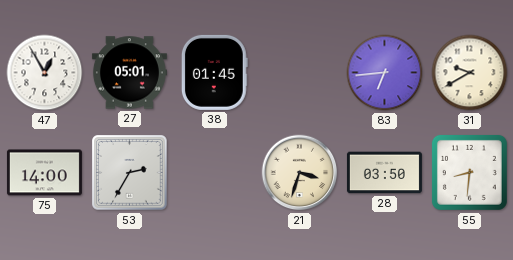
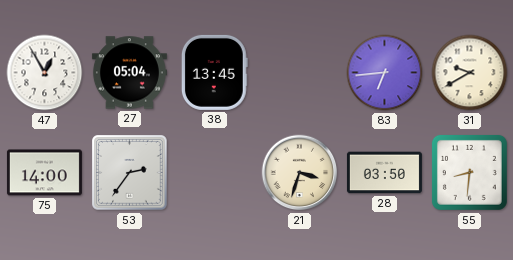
27: 05:01 -> 05:04
38: 01:45 -> 13:45
53: 2:35 -> 2:36
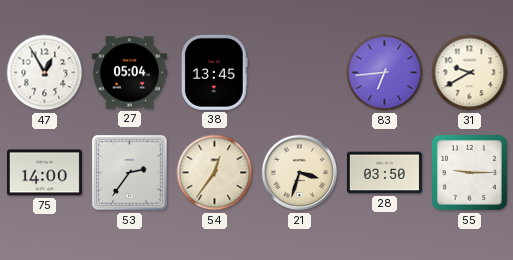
54: none -> 12:36
55: 8:31 -> 9:15
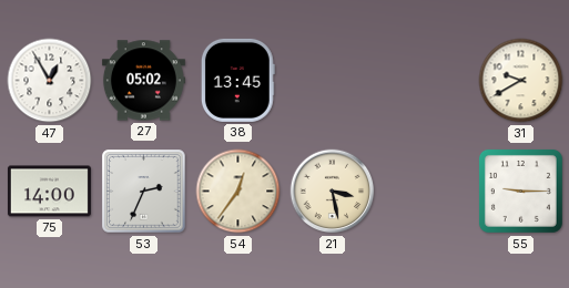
27: 05:04 -> 05:02
83: 6:44 -> none
53: 2:36 -> 2:34
21: 3:33 -> 3:28
28: 03:50 -> none
